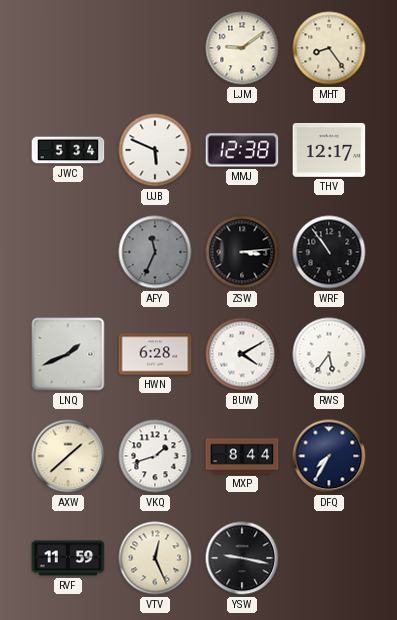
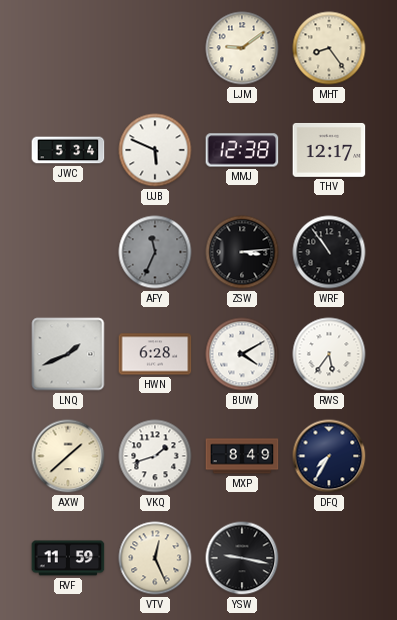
MXP: 8:44 -> 8:49
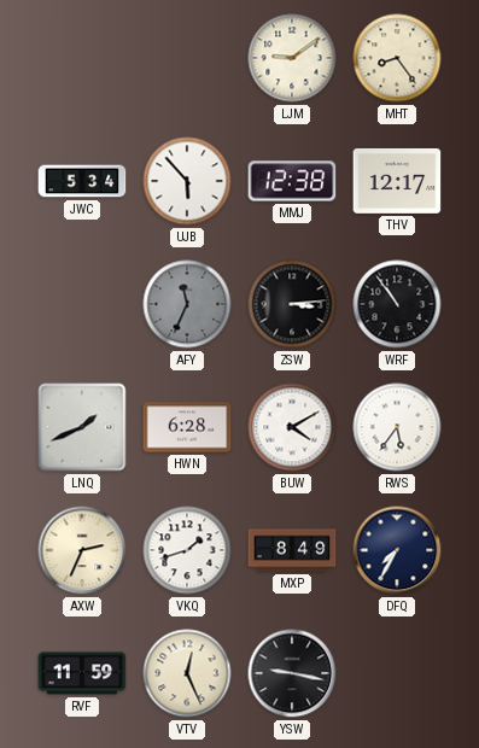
UJB: 5:49 -> 5:53
AXW: 1:38 -> 2:34
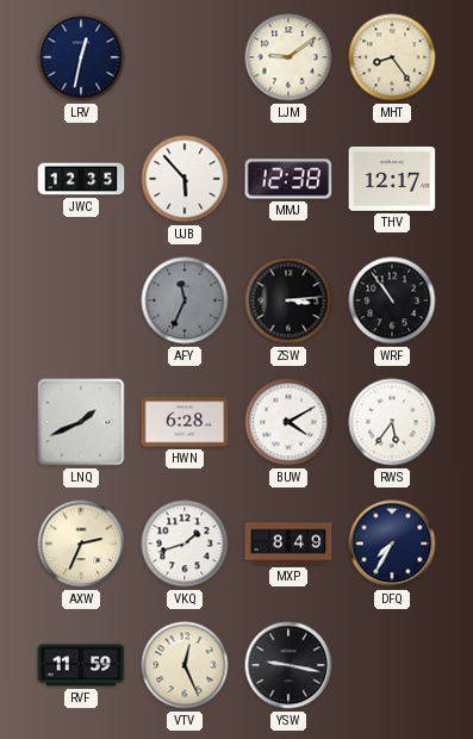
LRV: none -> 12:32
JWC: 5:34 -> 12:35
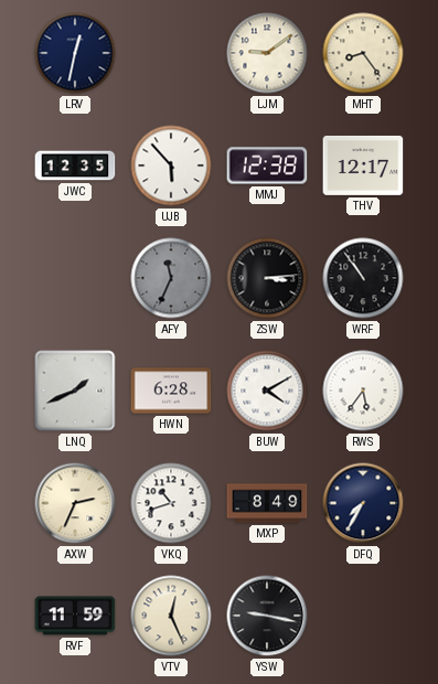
VKQ: 1:42 -> 10:42
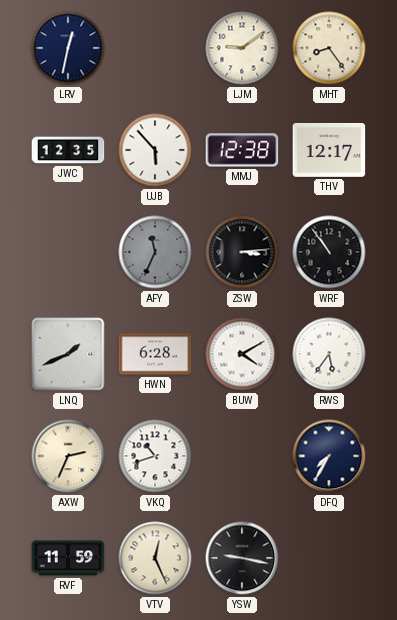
MXP: 8:49 -> none
